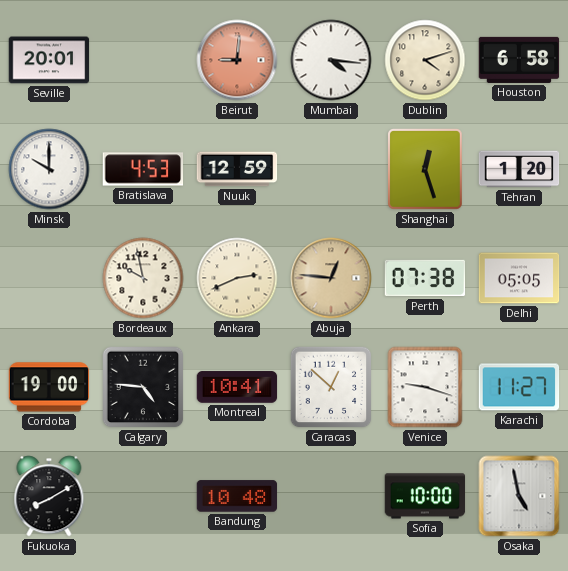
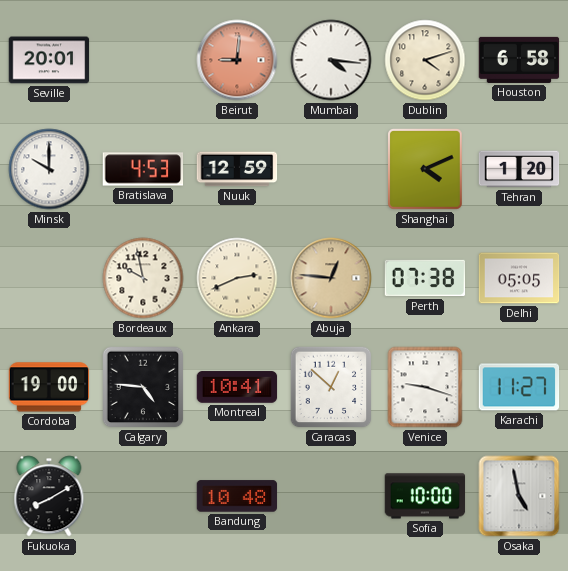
Shanghai: 12:27 -> 4:11
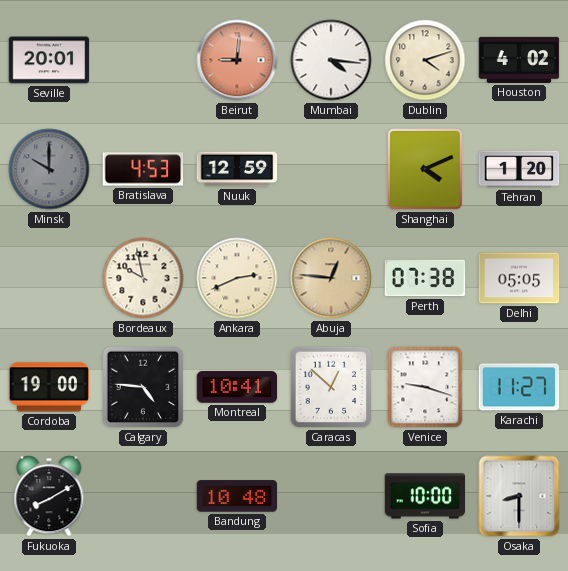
Houston: 6:58 -> 4:02
Minsk dial: white -> grey
Osaka: 4:58 -> 8:30
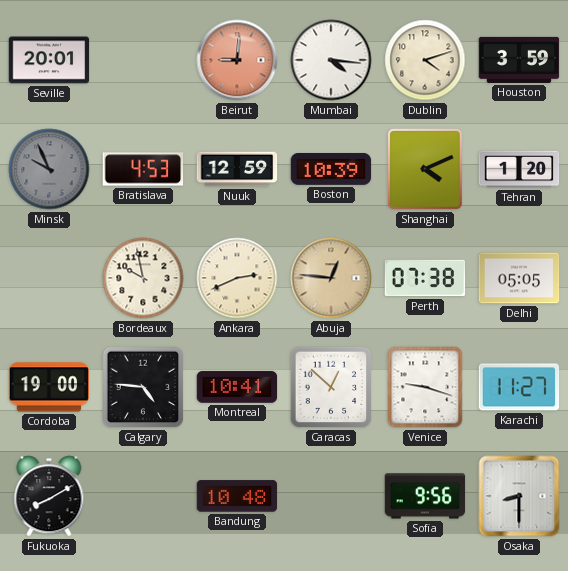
Houston: 4:02 -> 3:59
Minsk: 10:00 -> 9:56
Boston: none -> 10:39
Sofia: 10:00 -> 9:56
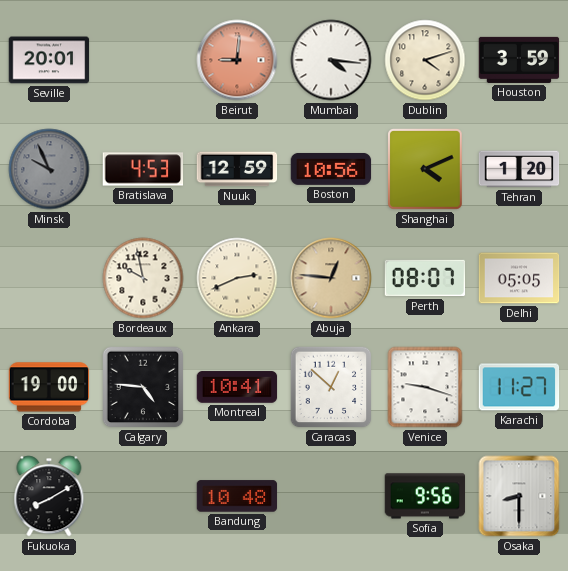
Boston: 10:39 -> 10:56
Perth: 07:38 -> 08:07
